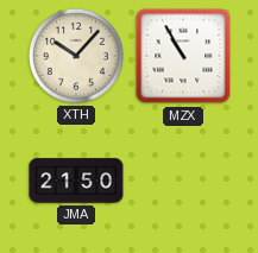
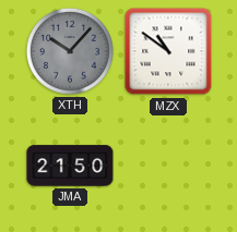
XTH dial: cream -> grey
MZX: 10:55 -> 10:51
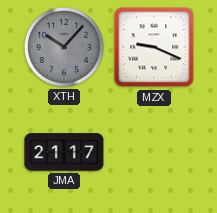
MZX: 10:51 -> 9:19
JMA: 21:50 -> 21:17
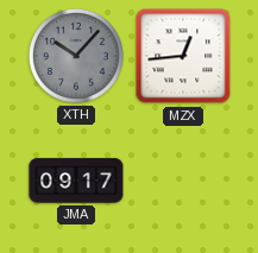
MZX: 9:19 -> 12:44
JMA: 21:17 -> 09:17
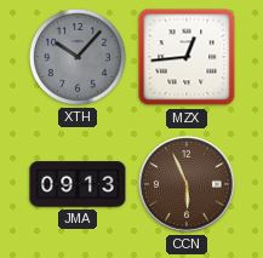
JMA: 09:17 -> 09:13
CCN: none -> 5:56
